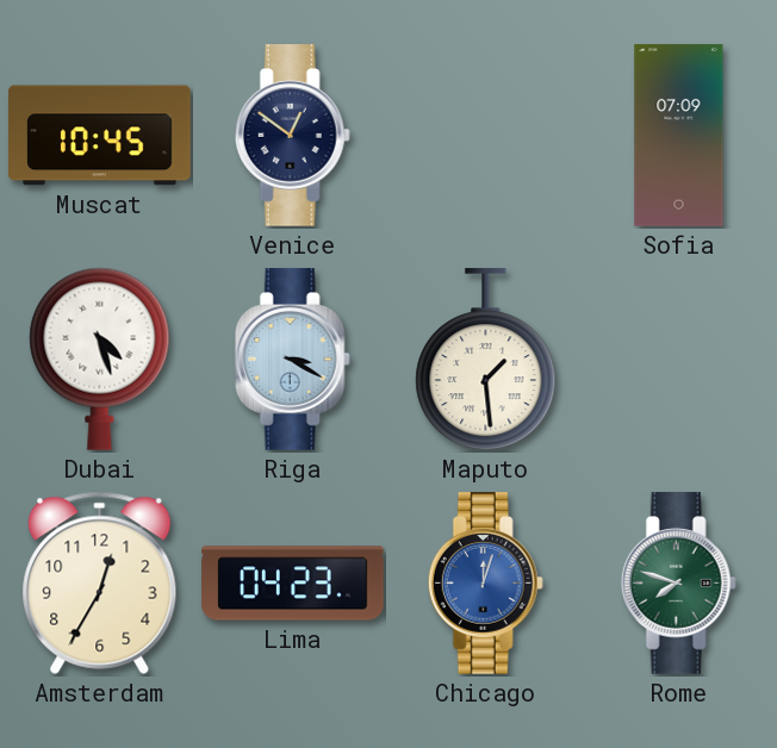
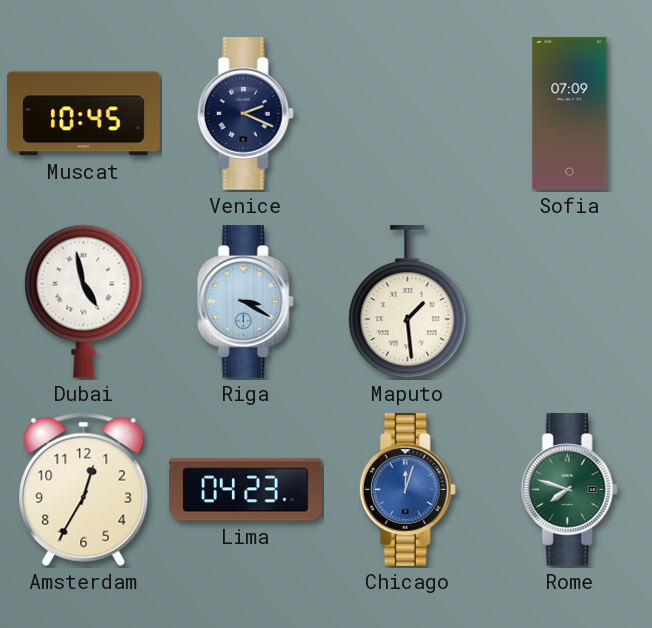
Venice: 12:51 -> 2:19
Dubai: 4:27 -> 4:58
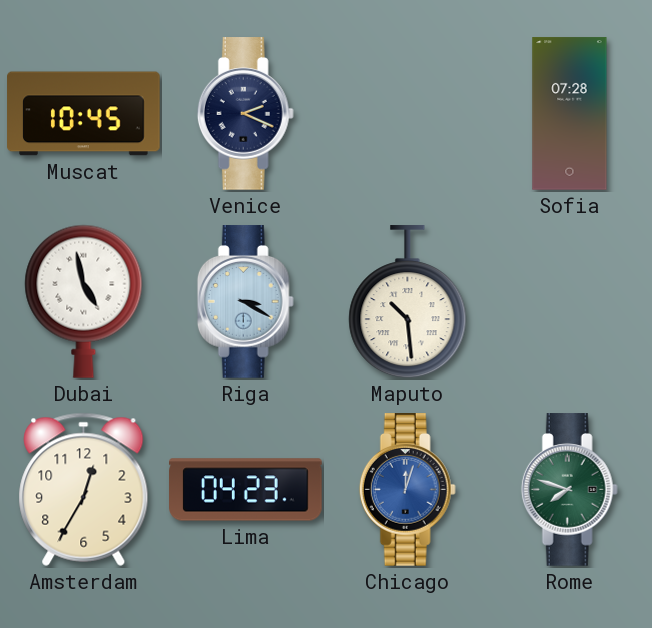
Sofia: 07:09 -> 07:28
Maputo: 1:29 -> 10:29
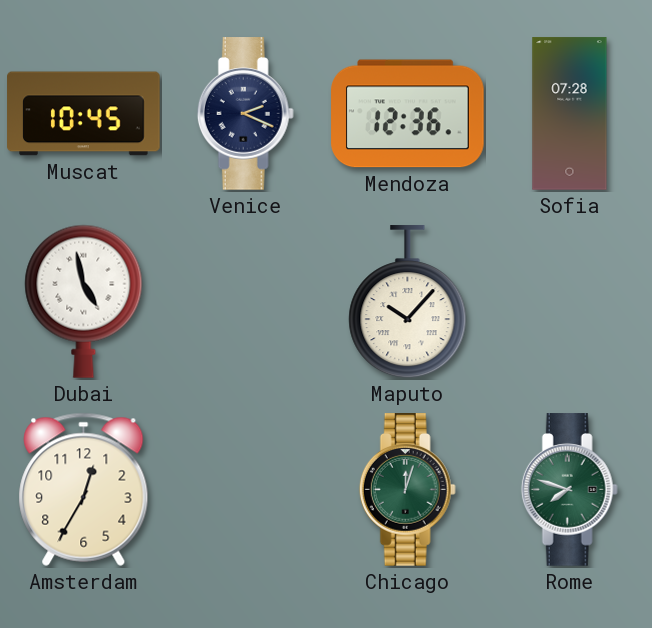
Mendoza: none -> 12:36
Riga: 3:20 -> none
Maputo: 10:29 -> 10:07
Lima: 04:23 -> none
Chicago dial: blue -> green
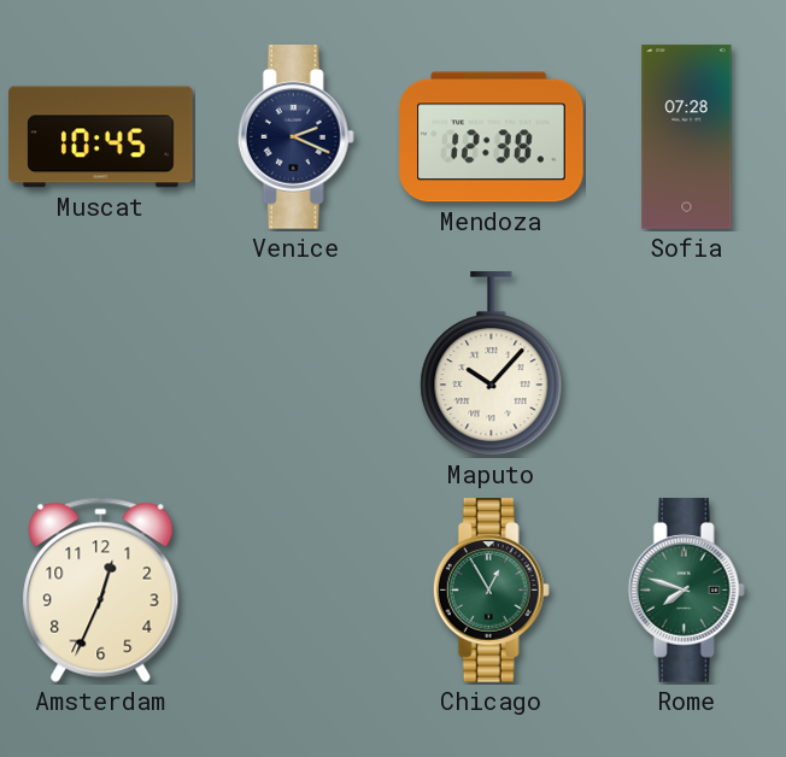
Mendoza: 12:36 -> 12:38
Dubai: 4:58 -> none
Amsterdam: 12:35 -> 12:34
Chicago: 12:03 -> 12:55
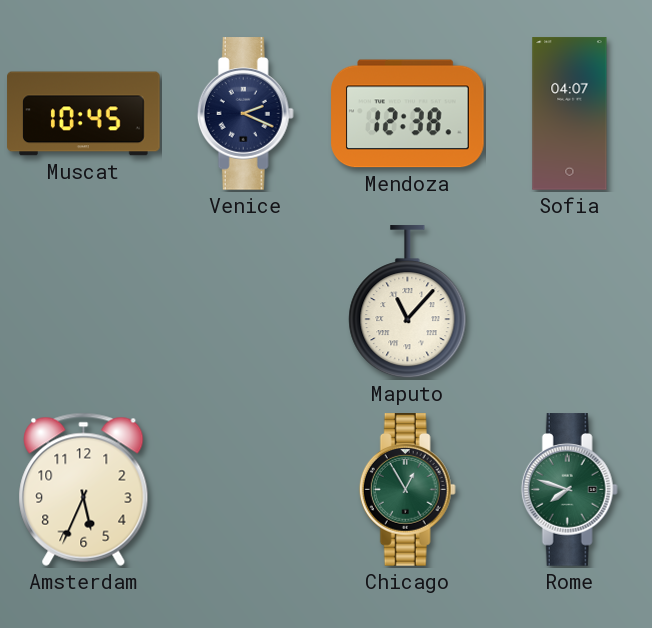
Sofia: 07:28 -> 04:07
Maputo: 10:07 -> 11:07
Amsterdam: 12:34 -> 5:34
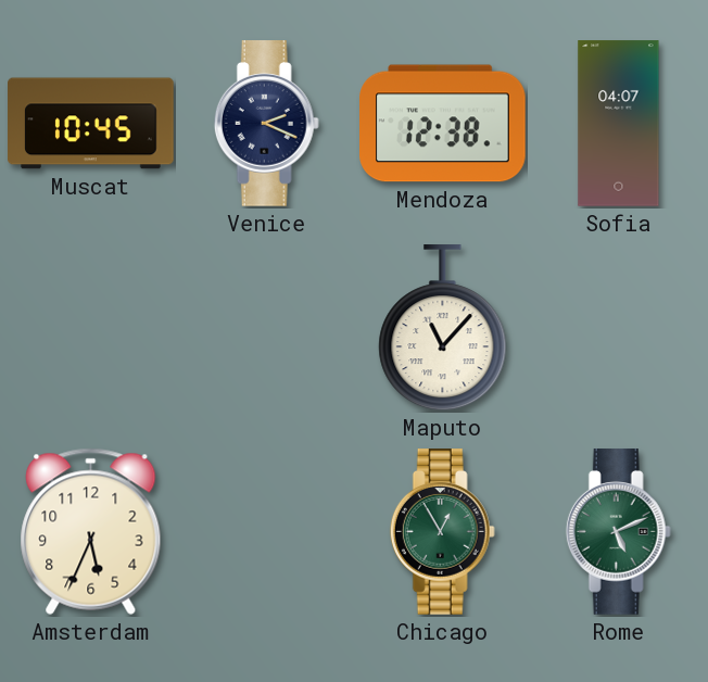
Rome: 7:48 -> 5:11
